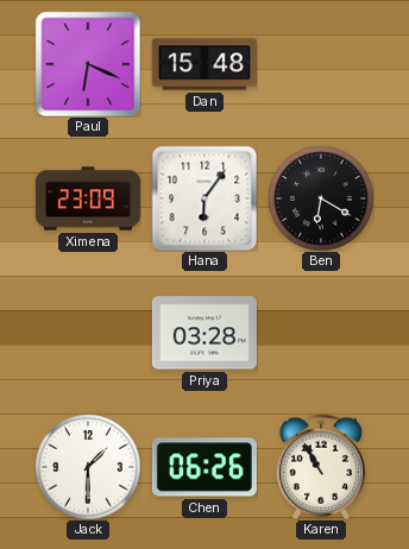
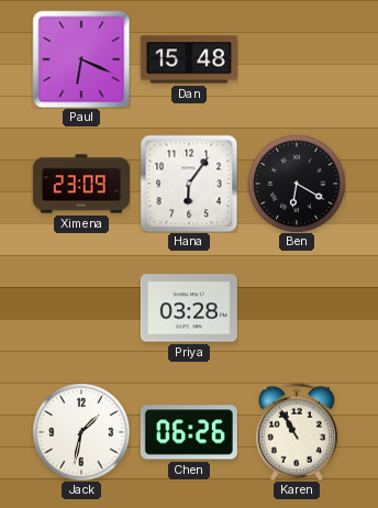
Jack: 1:30 -> 1:32
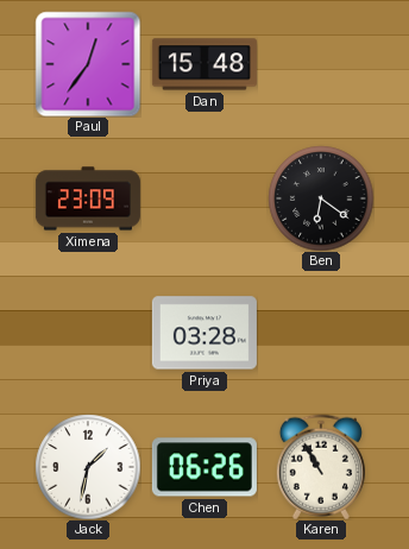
Paul: 6:19 -> 12:36
Hana: 6:06 -> none
Ben: 6:20 -> 6:21
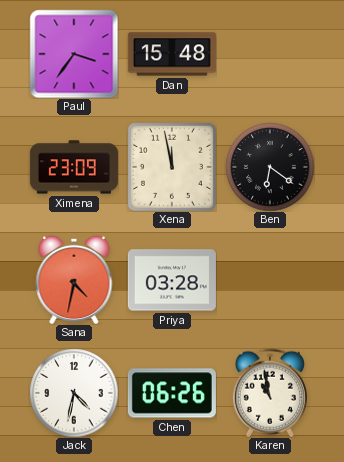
Paul: 12:36 -> 3:36
Xena: none -> 11:58
Sana: none -> 4:32
Jack: 1:32 -> 4:32
Karen: 10:55 -> 10:58
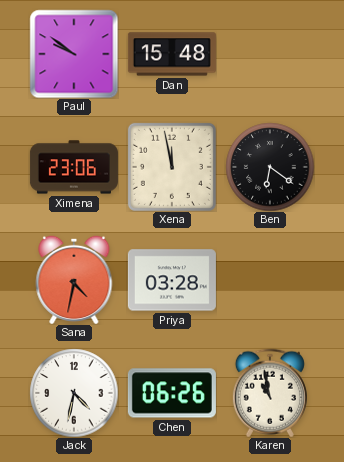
Paul: 3:36 -> 9:51
Ximena: 23:09 -> 23:06
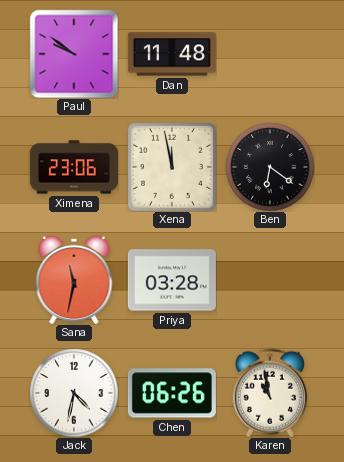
Dan: 15:48 -> 11:48
Sana: 4:32 -> 11:32
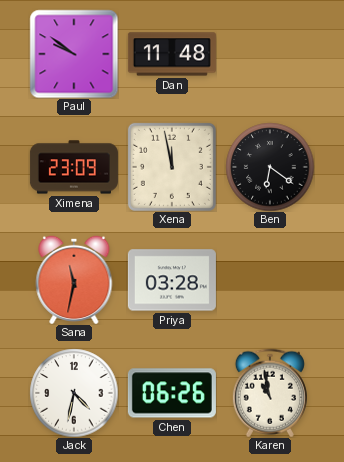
Ximena: 23:06 -> 23:09
